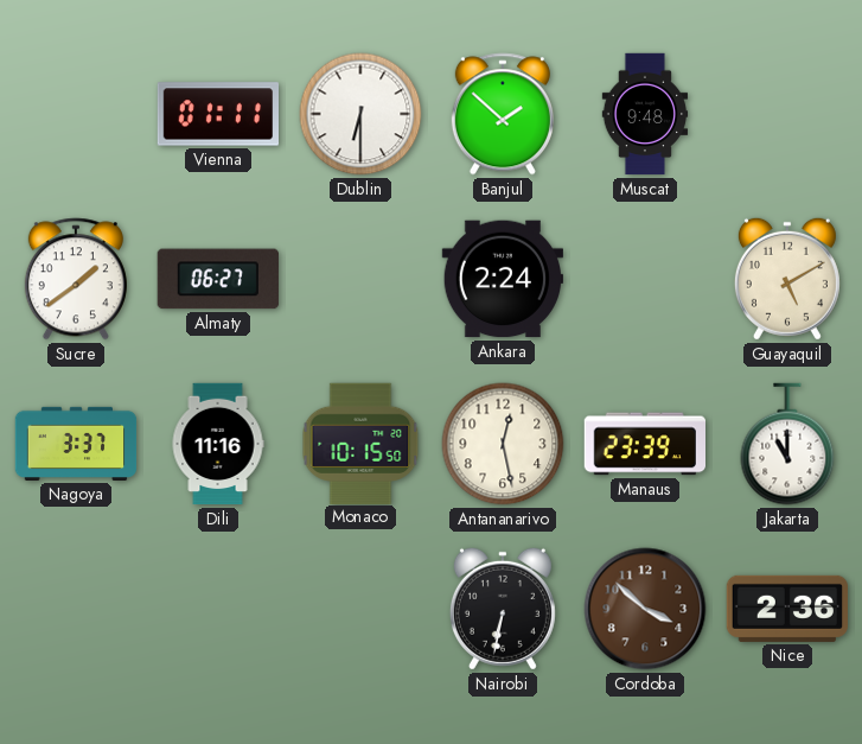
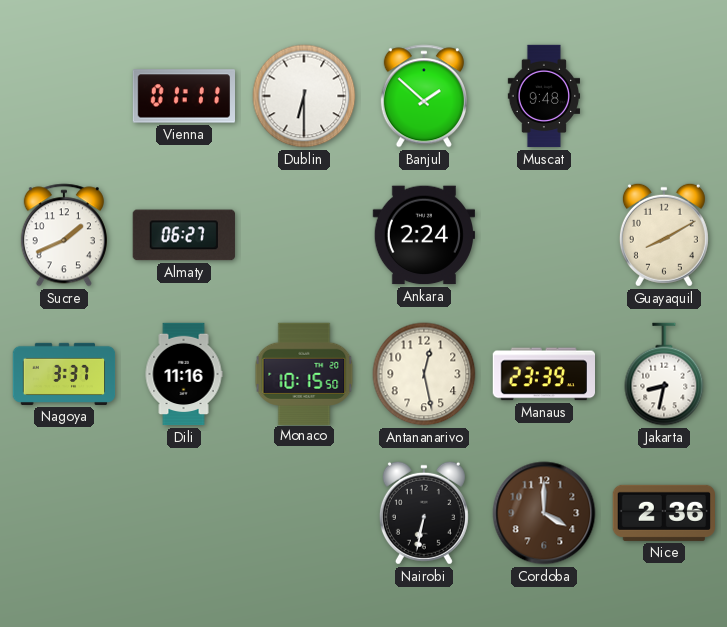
Sucre: 1:39 -> 1:41
Guayaquil: 5:10 -> 8:10
Jakarta: 11:00 -> 8:32
Cordoba: 3:52 -> 4:00
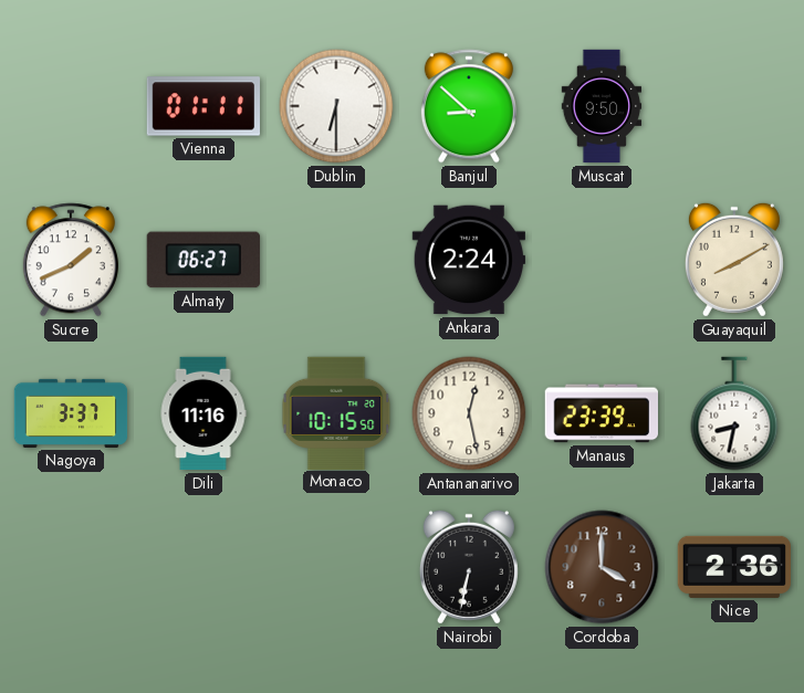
Banjul: 1:52 -> 8:52
Muscat: 9:48 -> 9:50
